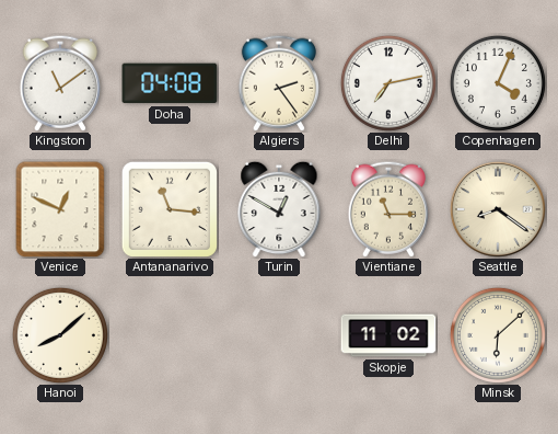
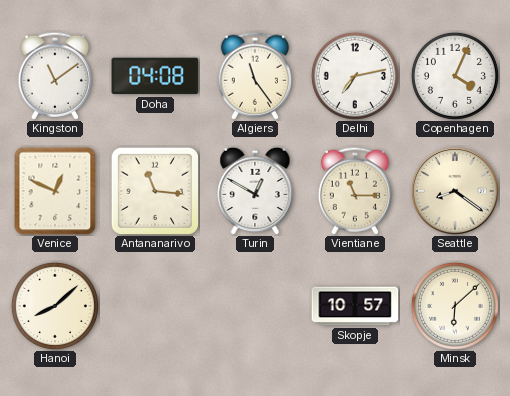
Algiers: 2:24 -> 11:24
Skopje: 11:02 -> 10:57
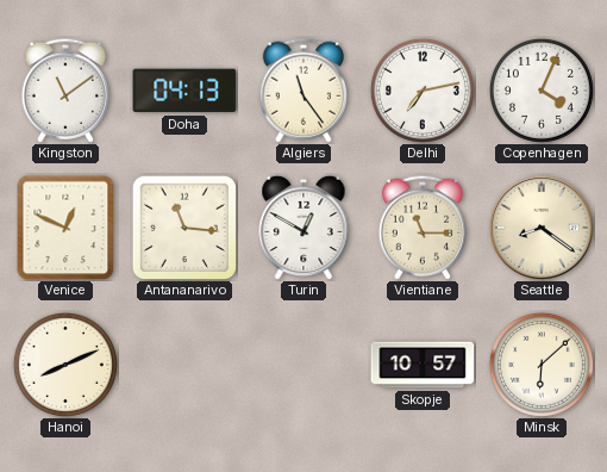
Doha: 04:08 -> 04:13
Hanoi: 8:08 -> 8:11
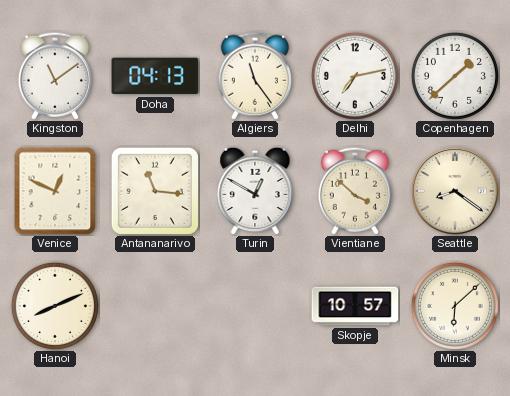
Copenhagen: 4:04 -> 1:38
Vientiane: 11:15 -> 3:52
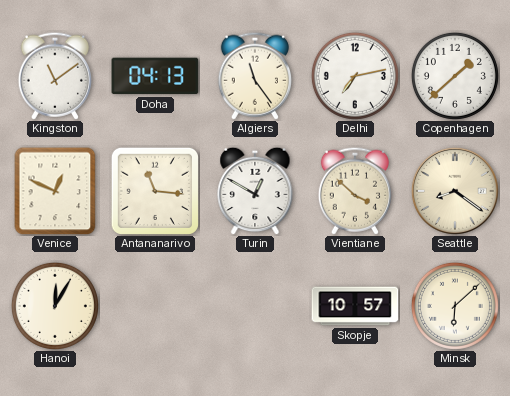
Hanoi: 8:11 -> 12:05
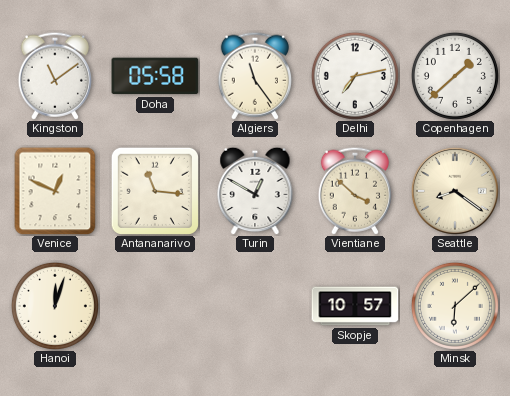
Doha: 04:13 -> 05:58
Hanoi: 12:05 -> 12:03
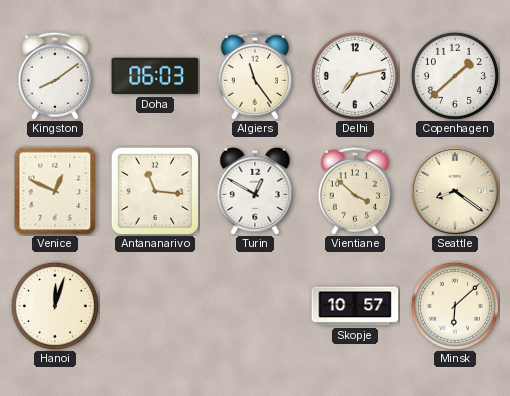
Kingston: 11:09 -> 8:09
Doha: 05:58 -> 06:03
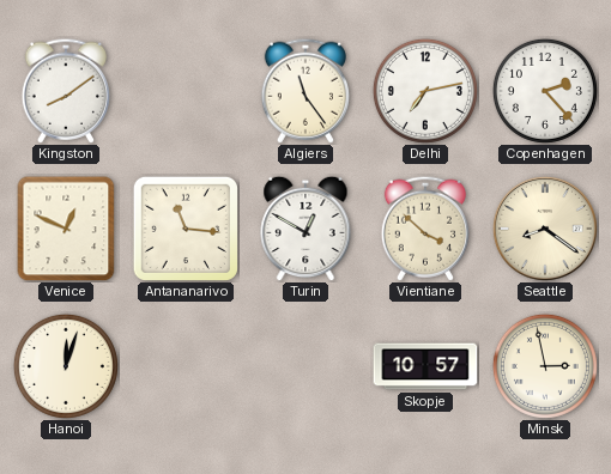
Doha: 06:03 -> none
Copenhagen: 1:38 -> 2:23
Minsk: 6:08 -> 2:58
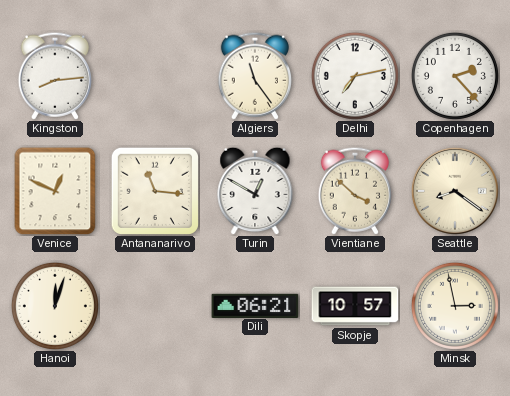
Kingston: 8:09 -> 8:14
Dili: none -> 06:21
